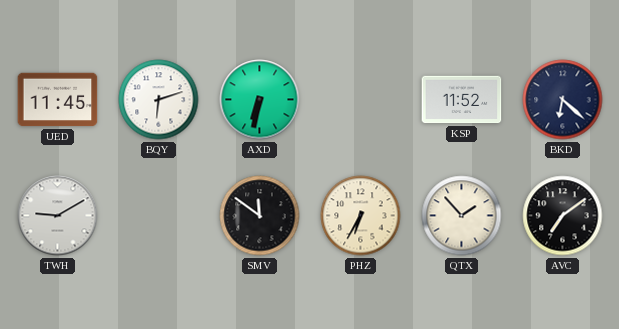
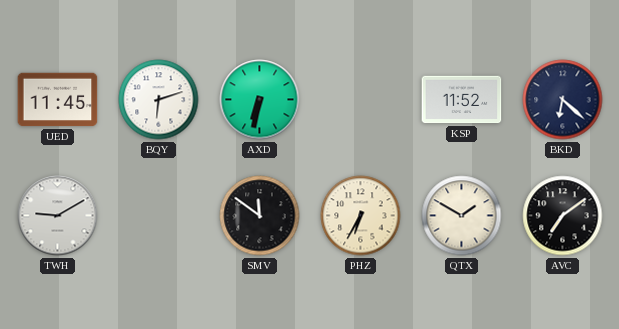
QTX: 1:53 -> 1:50
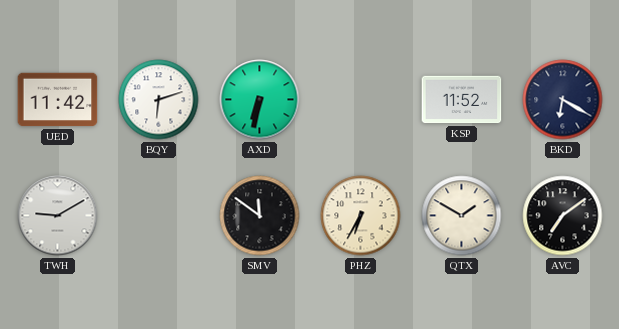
UED: 11:45 -> 11:42
BKD: 6:22 -> 6:20
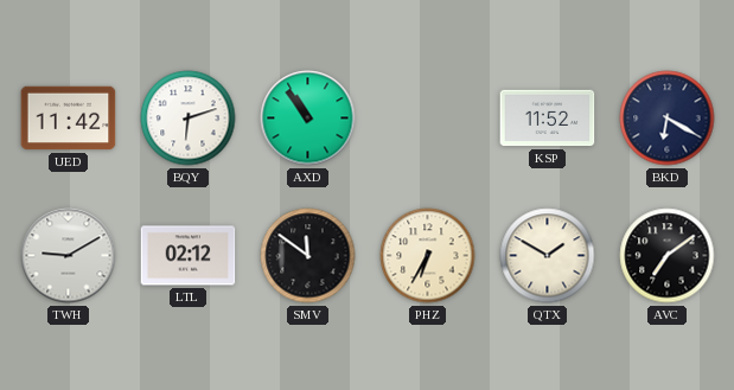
AXD: 6:32 -> 10:54
LTL: none -> 02:12
